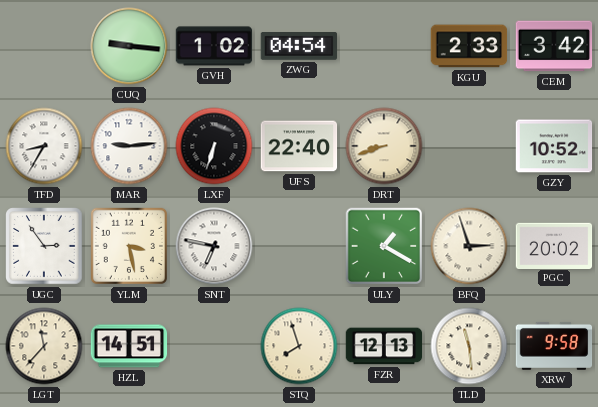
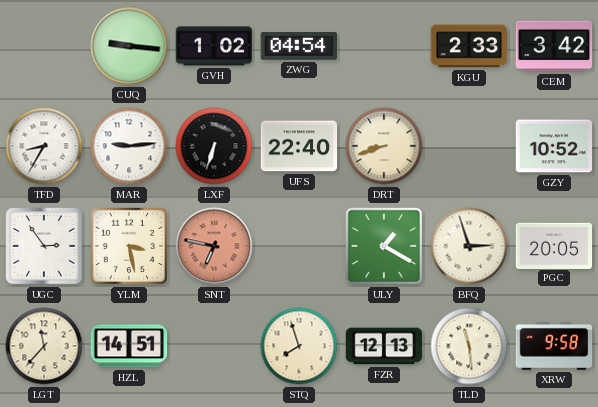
SNT dial: white -> salmon
PGC: 20:02 -> 20:05
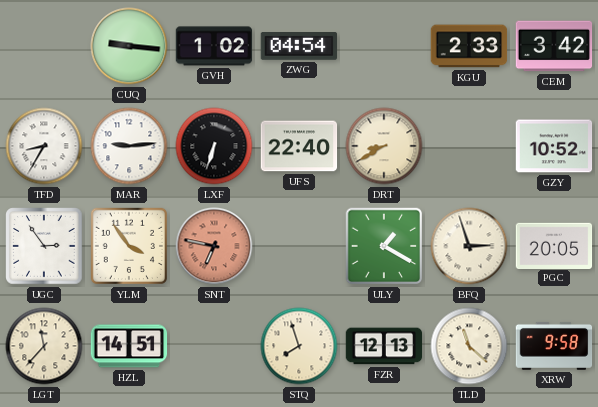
DRT: 8:42 -> 8:40
YLM: 3:28 -> 3:54
TLD: 11:29 -> 11:22
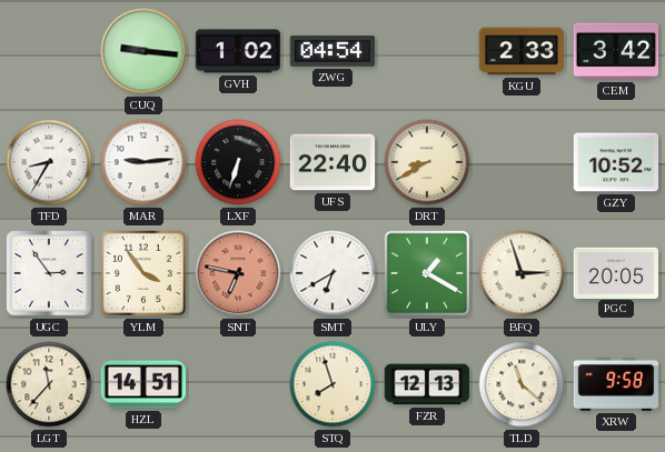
SMT: none -> 6:40
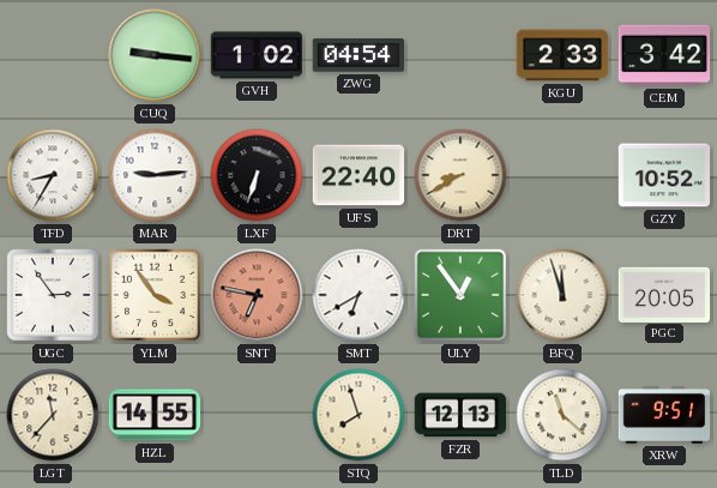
ULY: 1:20 -> 12:54
BFQ: 2:57 -> 11:57
HZL: 14:51 -> 14:55
XRW: 9:58 -> 9:51
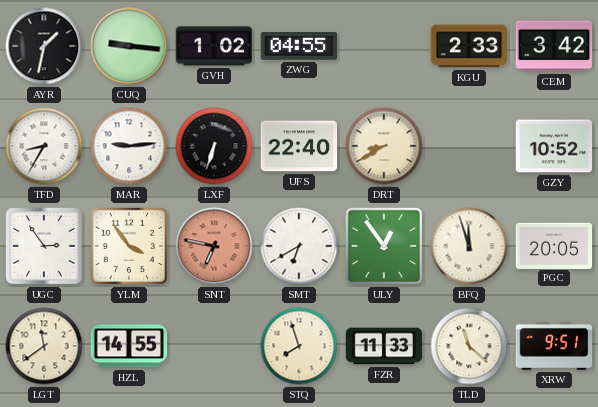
AYR: none -> 1:32
ZWG: 04:54 -> 04:55
LGT: 11:37 -> 11:39
FZR: 12:13 -> 11:33
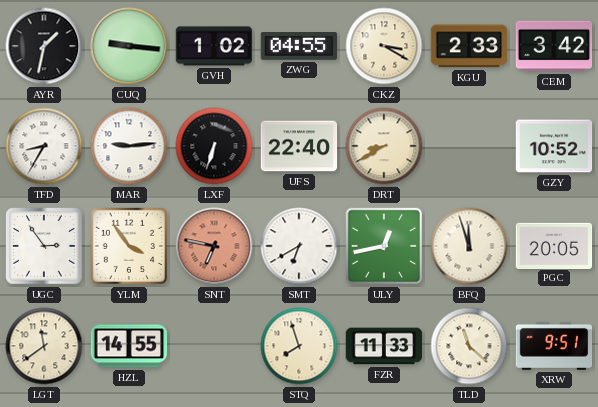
CKZ: none -> 3:20
ULY: 12:54 -> 12:43
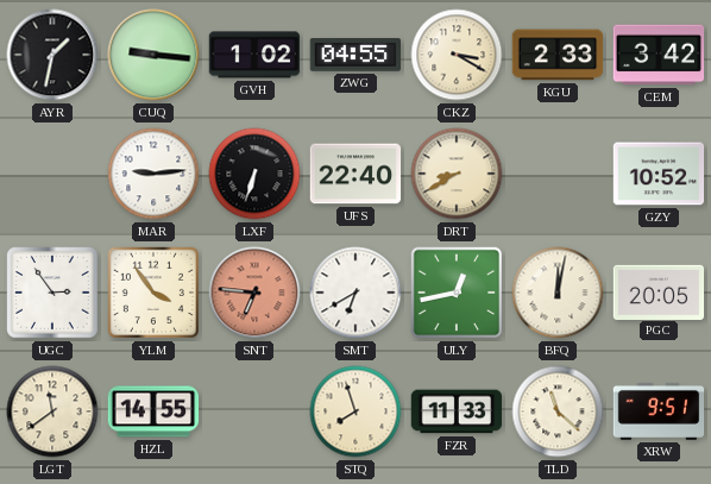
TFD: 8:35 -> none
SNT: 6:47 -> 6:46
BFQ: 11:57 -> 12:02
